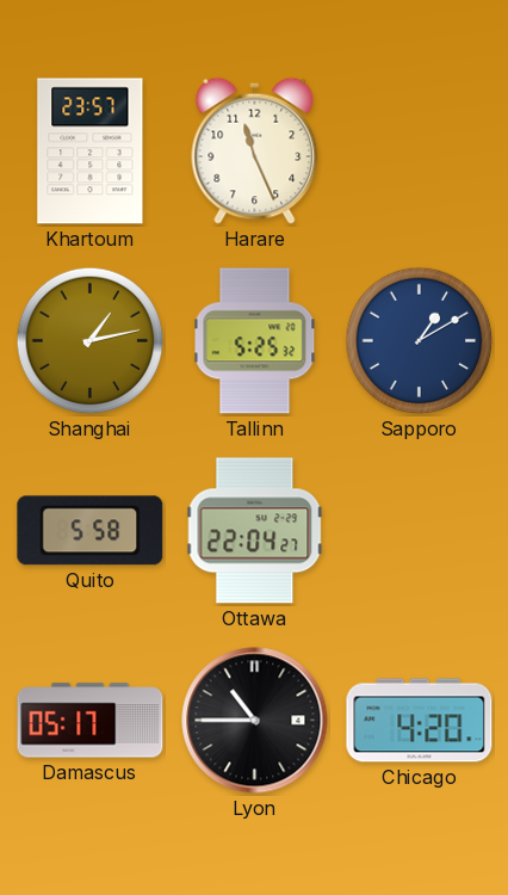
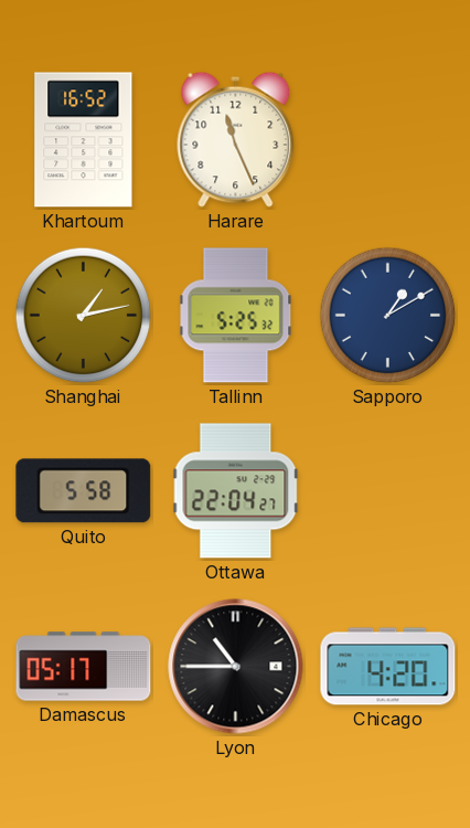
Khartoum: 23:57 -> 16:52
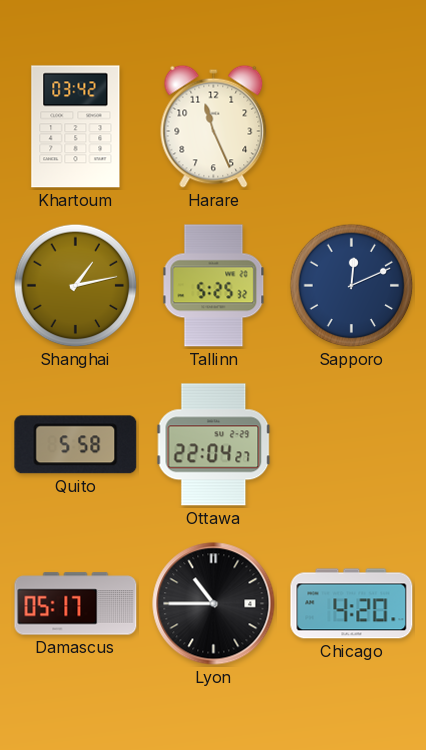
Khartoum: 16:52 -> 03:42
Sapporo: 1:10 -> 12:11
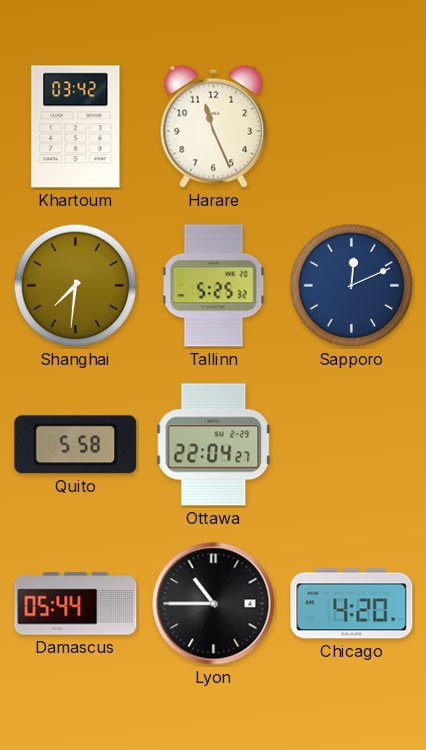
Shanghai: 1:13 -> 7:31
Damascus: 05:17 -> 05:44
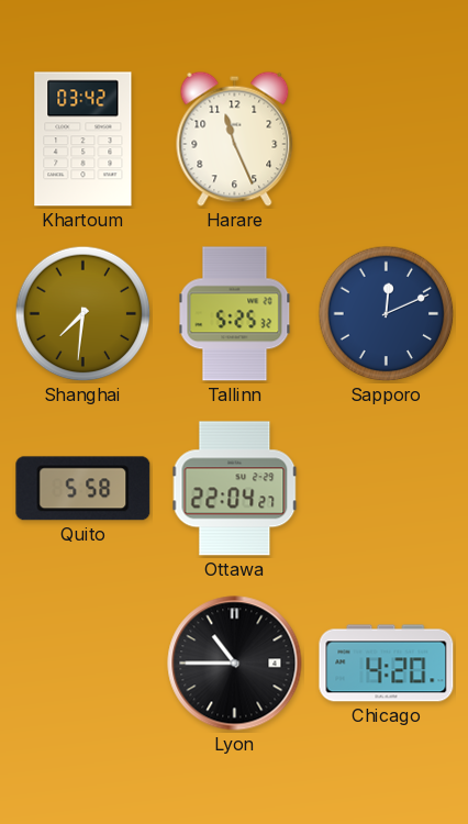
Damascus: 05:44 -> none
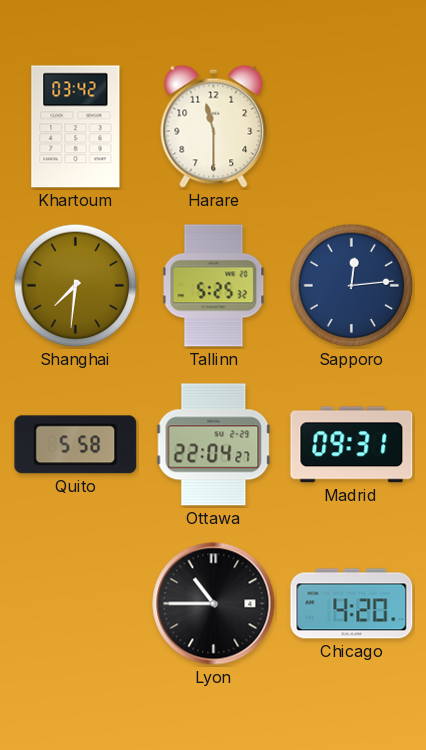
Harare: 11:26 -> 11:30
Sapporo: 12:11 -> 12:14
Madrid: none -> 09:31
